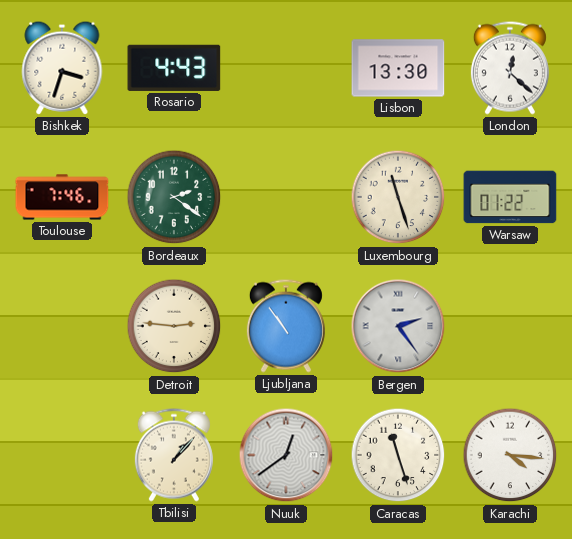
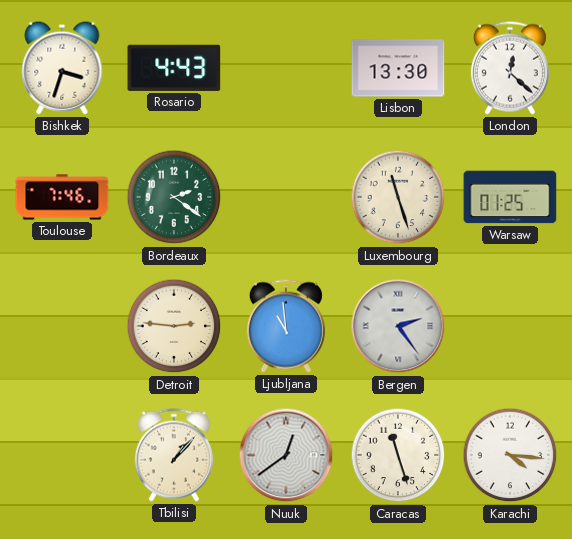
Warsaw: 01:22 -> 01:25
Ljubljana: 10:54 -> 10:59
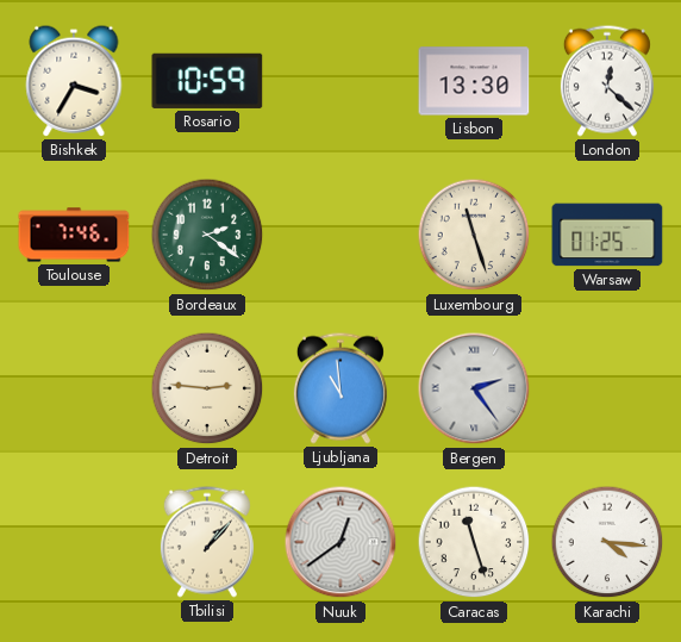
Bishkek: 3:33 -> 3:35
Rosario: 4:43 -> 10:59
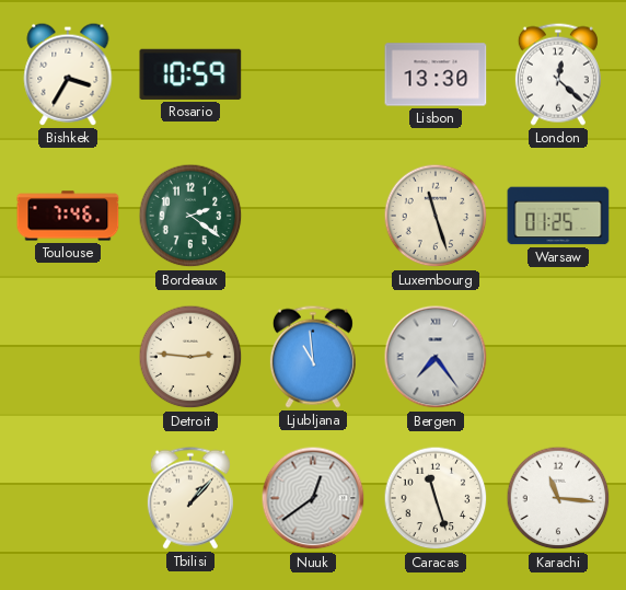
Bergen: 2:24 -> 7:24
Karachi: 4:16 -> 11:16
